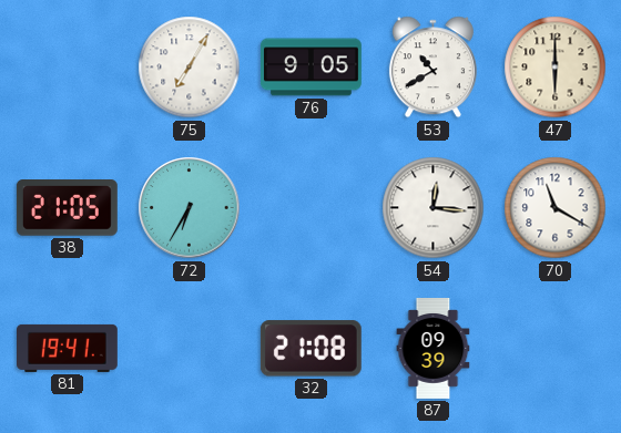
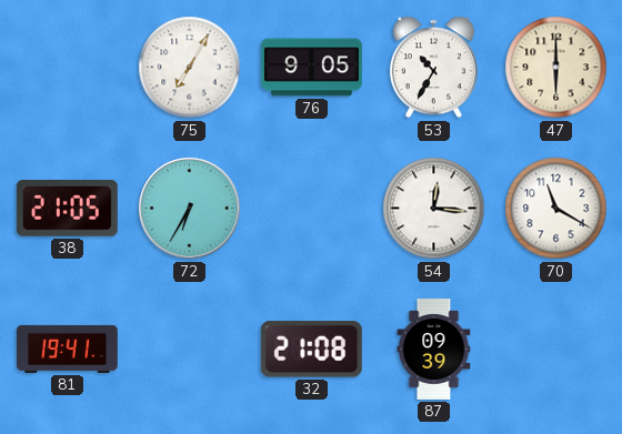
53: 10:40 -> 10:35
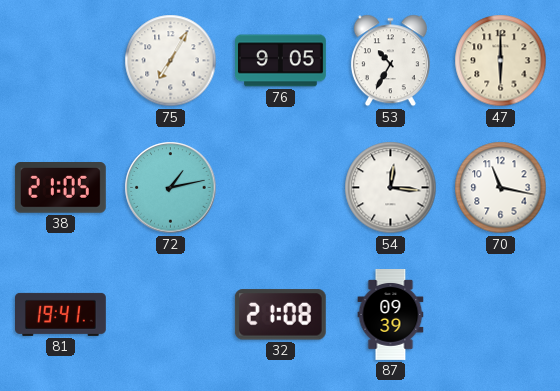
72: 6:35 -> 1:13
70: 11:20 -> 11:17
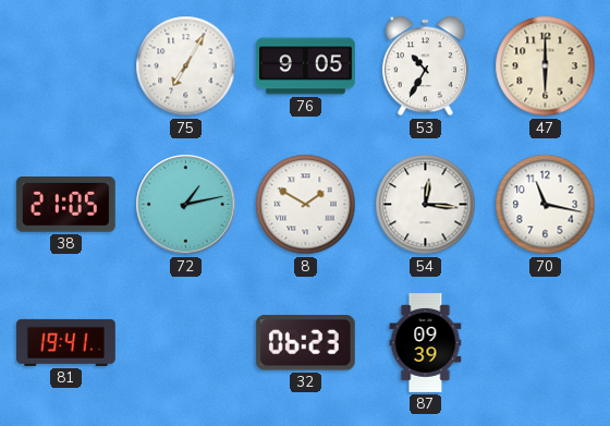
8: none -> 1:50
32: 21:08 -> 06:23
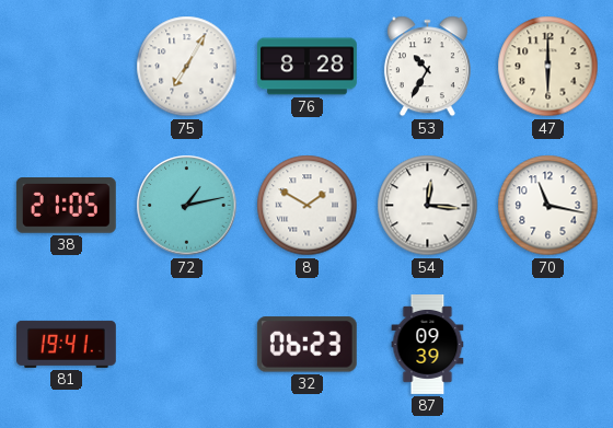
76: 9:05 -> 8:28
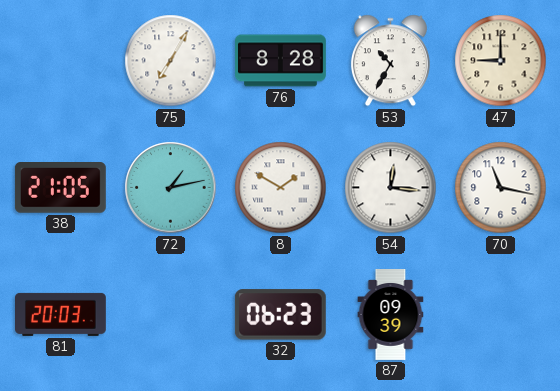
47: 6:00 -> 9:00
81: 19:41 -> 20:03
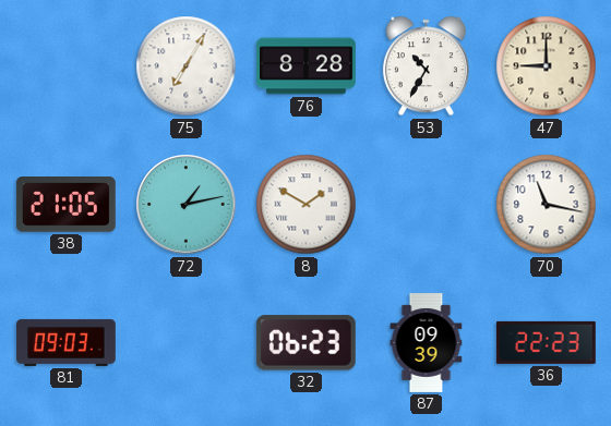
54: 12:16 -> none
81: 20:03 -> 09:03
36: none -> 22:23
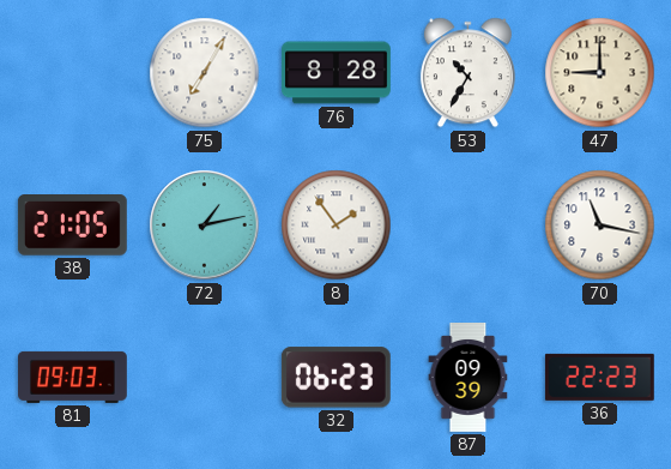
8: 1:50 -> 1:54
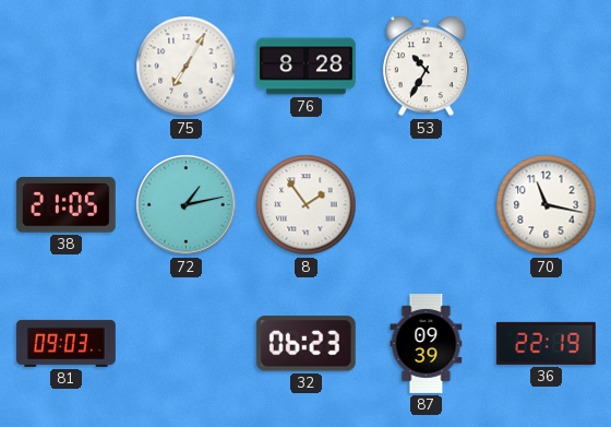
47: 9:00 -> none
36: 22:23 -> 22:19
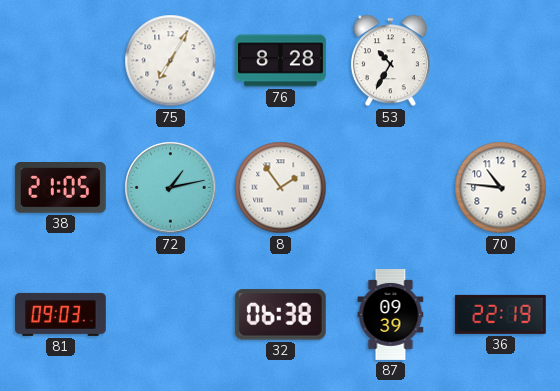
70: 11:17 -> 10:46
32: 06:23 -> 06:38
